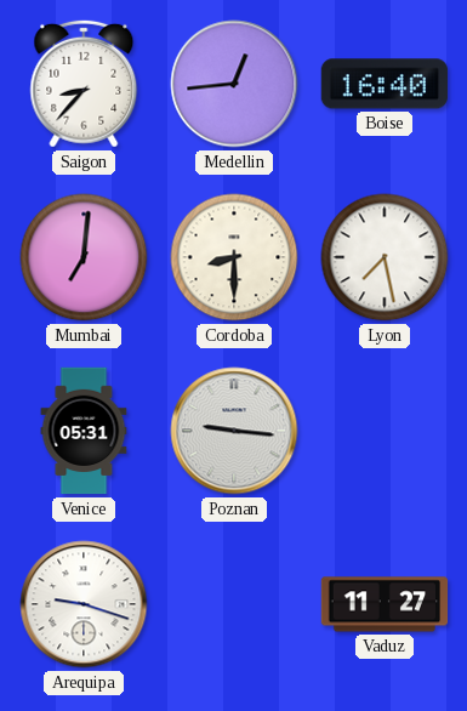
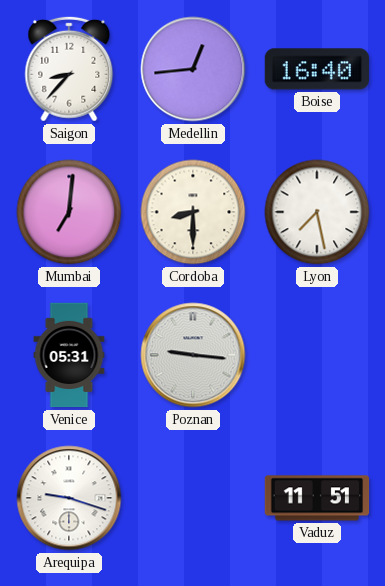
Vaduz: 11:27 -> 11:51
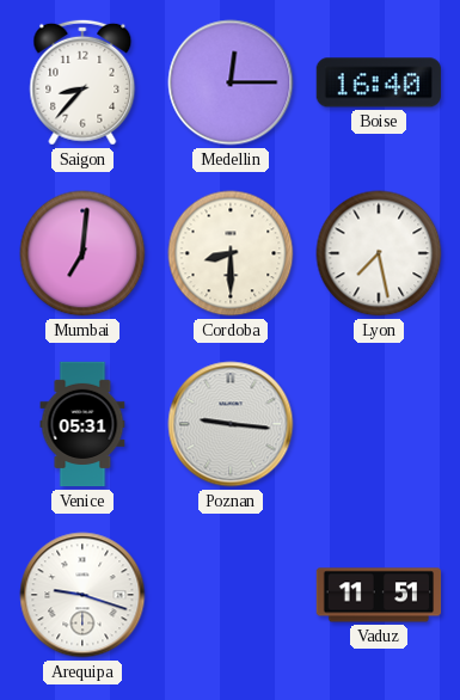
Medellin: 12:44 -> 12:15
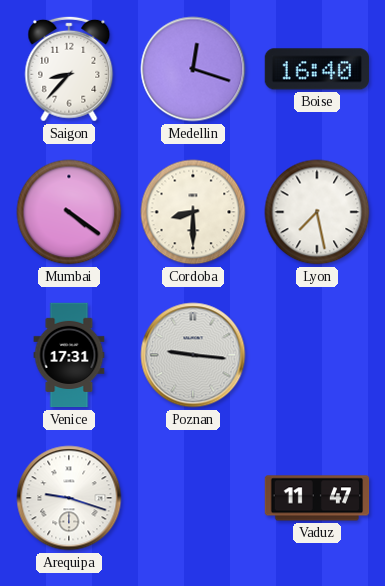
Medellin: 12:15 -> 12:18
Mumbai: 7:01 -> 4:21
Venice: 05:31 -> 17:31
Vaduz: 11:51 -> 11:47
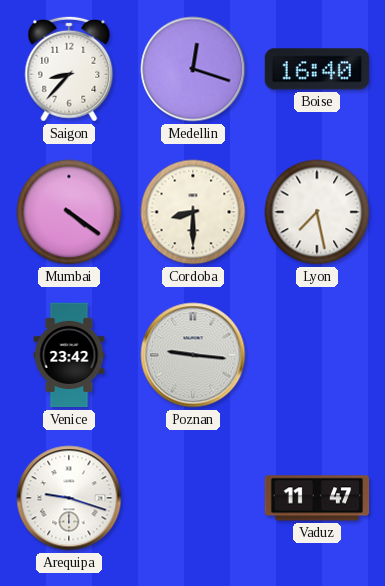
Venice: 17:31 -> 23:42
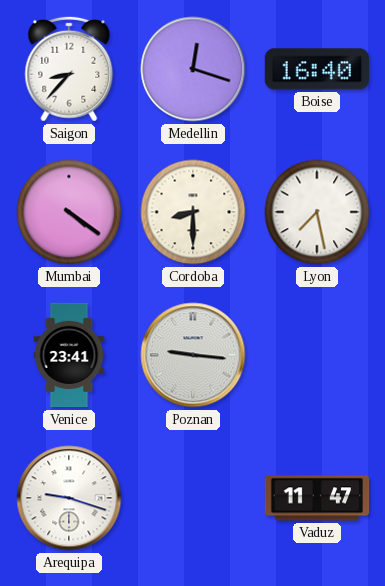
Venice: 23:42 -> 23:41
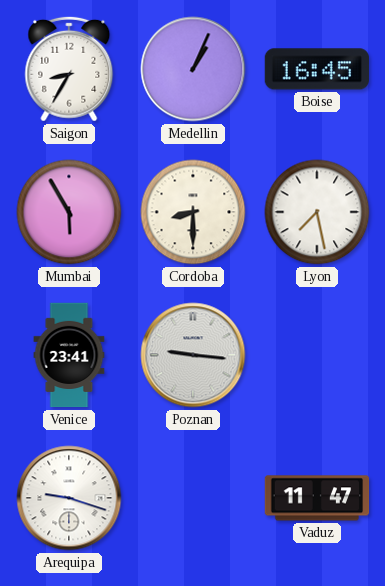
Saigon: 8:37 -> 8:35
Medellin: 12:18 -> 1:04
Boise: 16:40 -> 16:45
Mumbai: 4:21 -> 5:55
